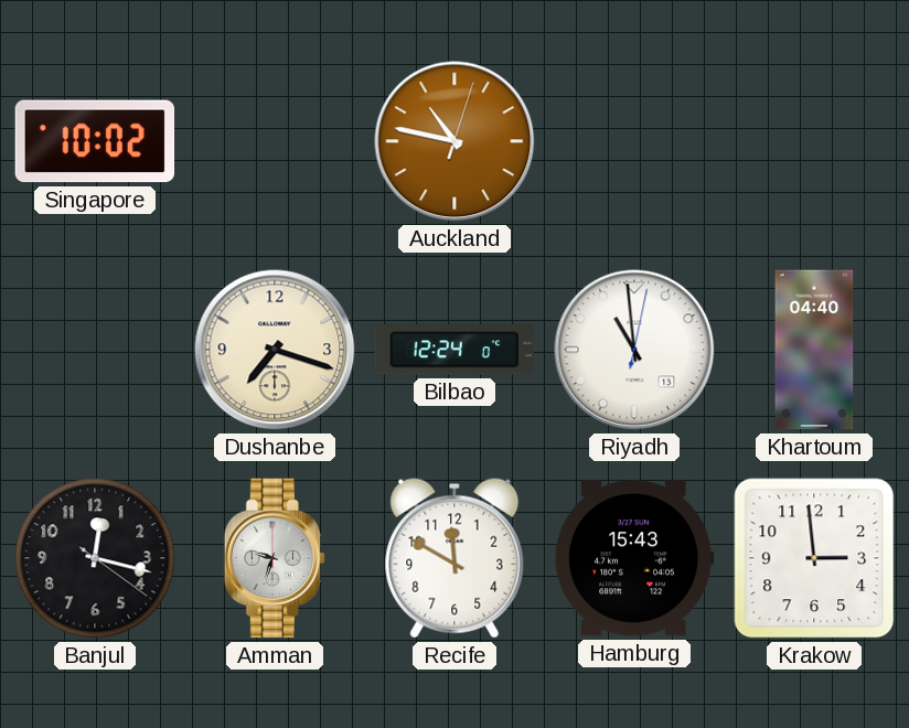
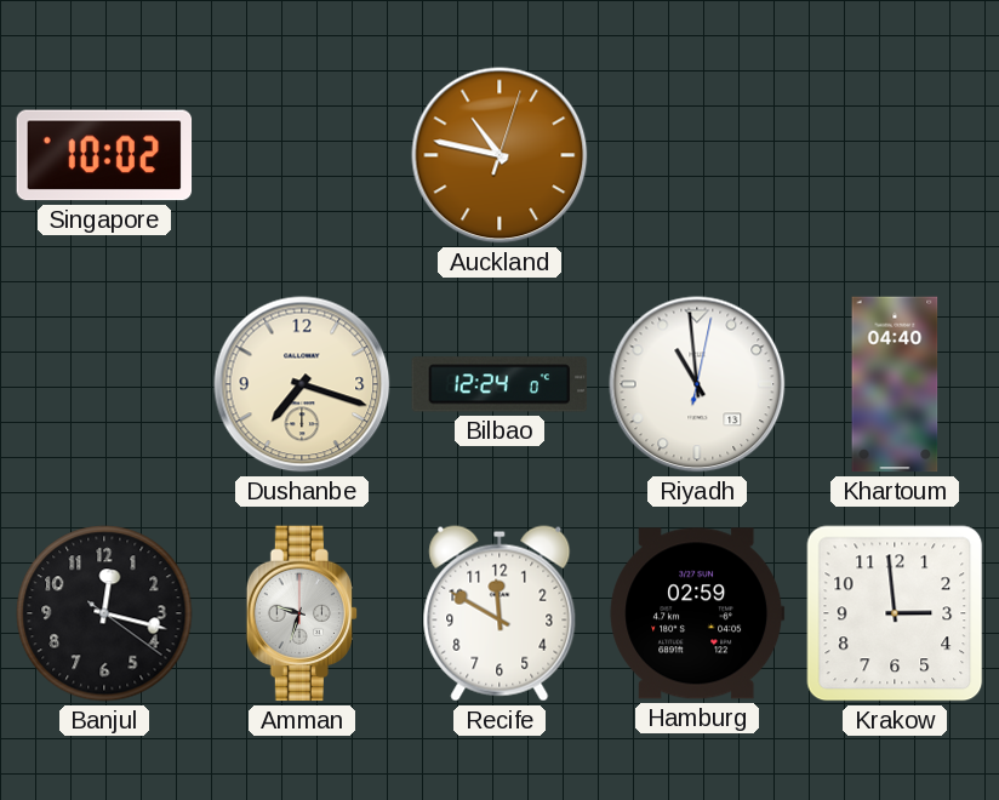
Hamburg: 15:43 -> 02:59
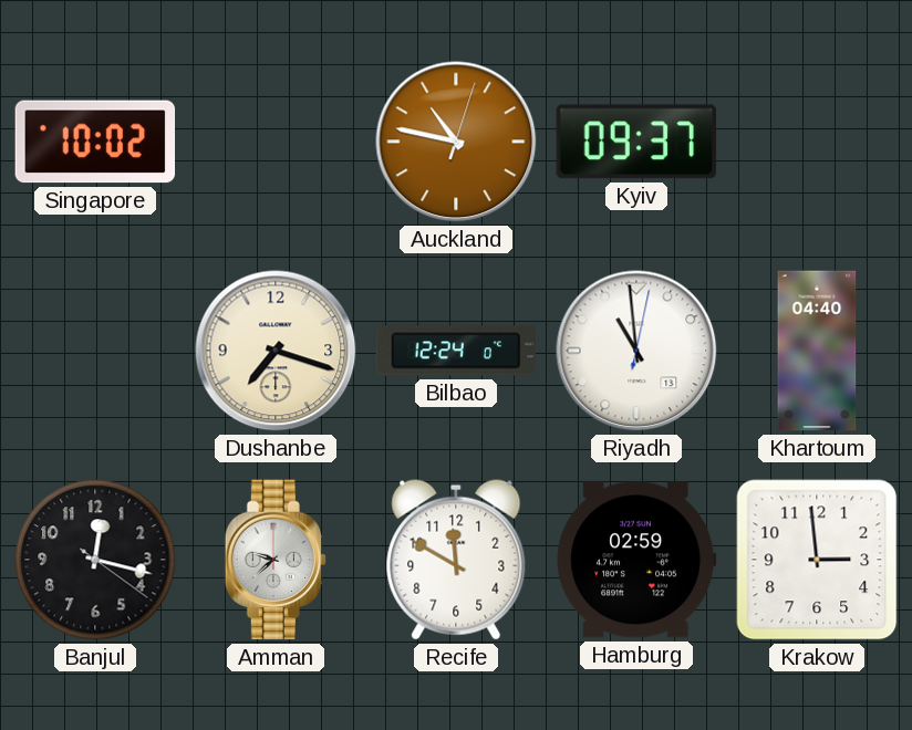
Kyiv: none -> 09:37
Amman: 9:33 -> 9:38
